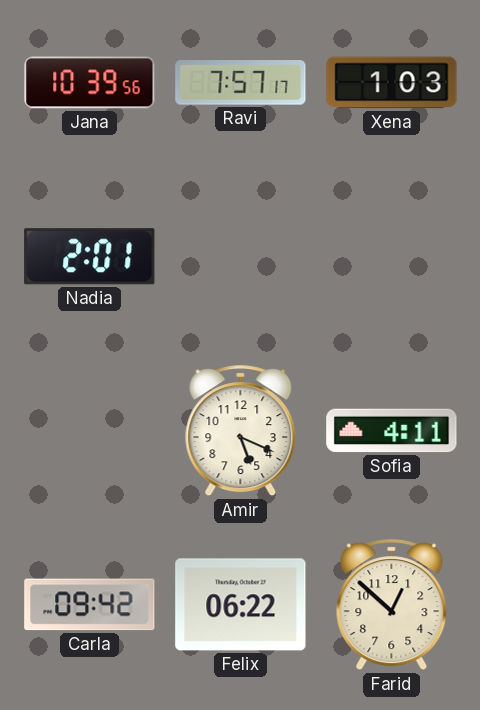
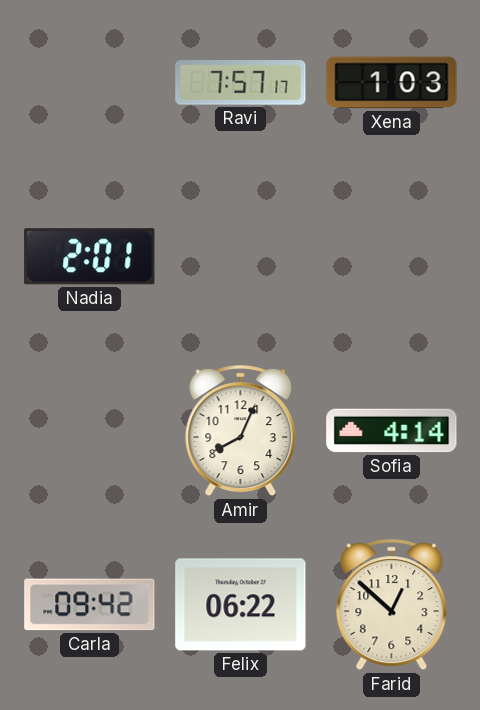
Jana: 10:39 -> none
Amir: 5:19 -> 8:04
Sofia: 4:11 -> 4:14
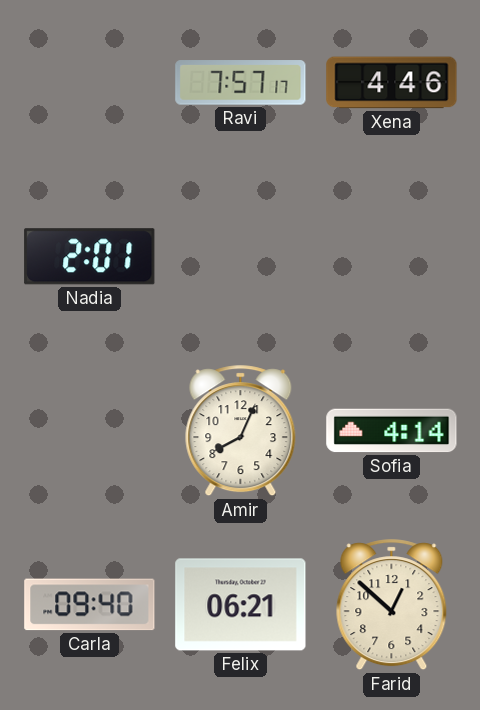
Xena: 1:03 -> 4:46
Carla: 09:42 -> 09:40
Felix: 06:22 -> 06:21
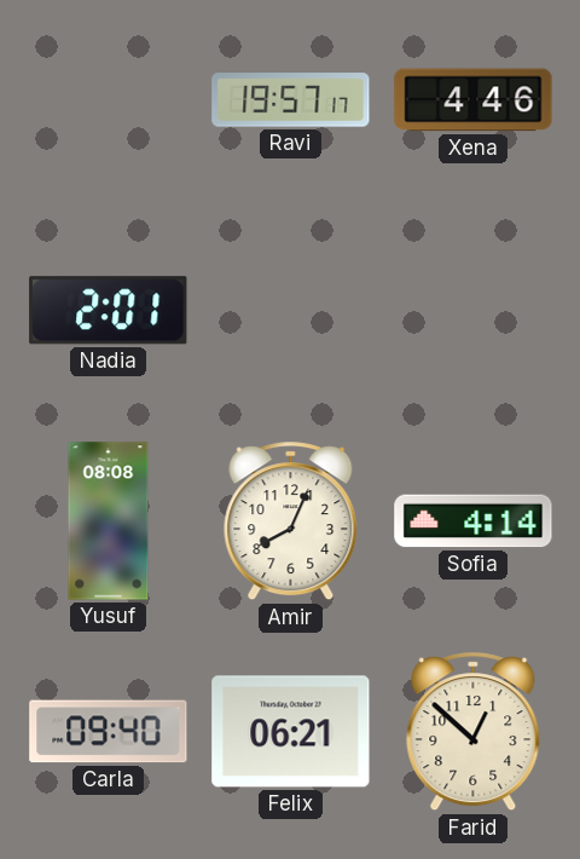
Ravi: 7:57 -> 19:57
Yusuf: none -> 08:08
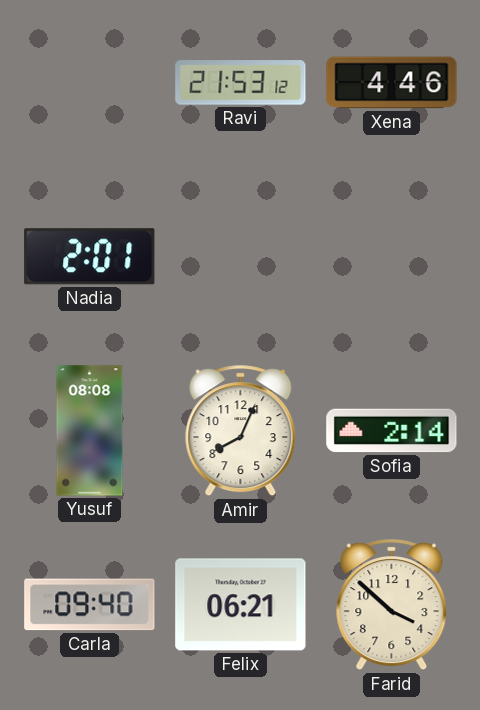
Ravi: 19:57 -> 21:53
Sofia: 4:14 -> 2:14
Farid: 12:52 -> 3:52
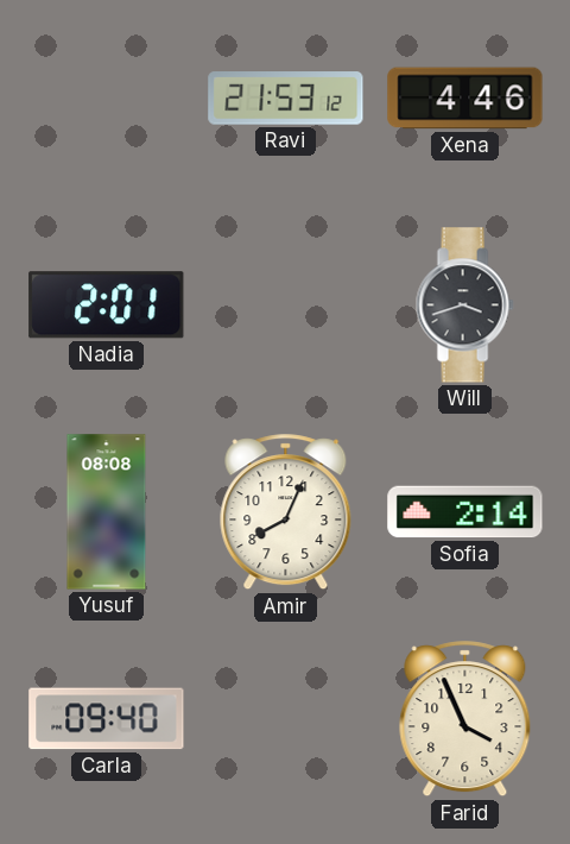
Will: none -> 3:42
Felix: 06:21 -> none
Farid: 3:52 -> 3:56
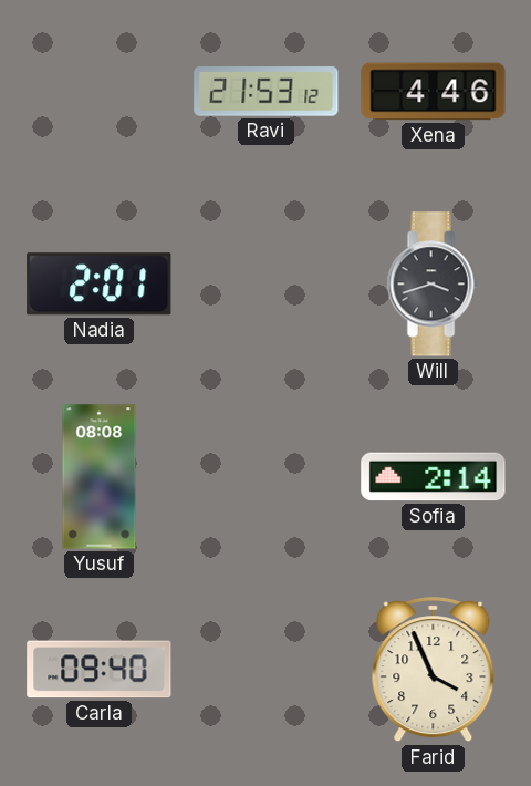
Amir: 8:04 -> none
